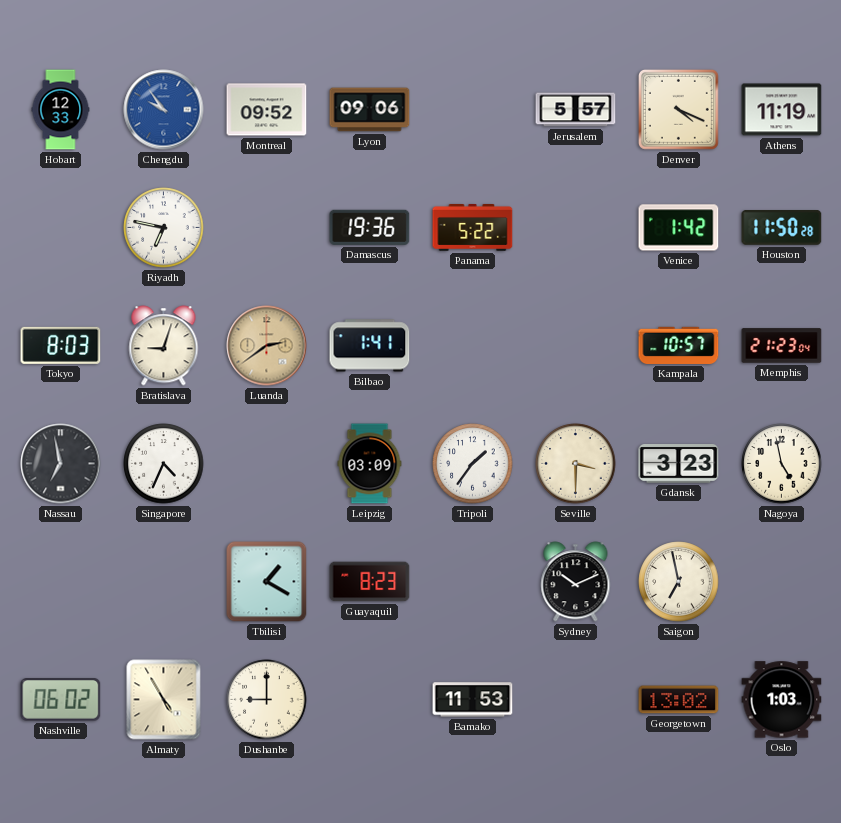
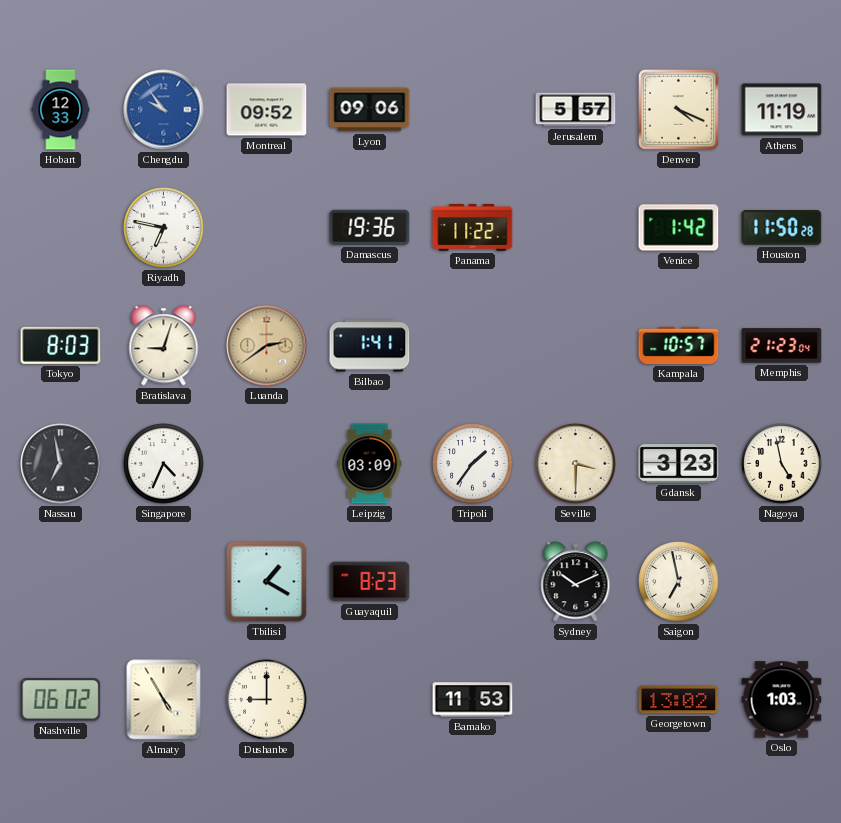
Panama: 5:22 -> 11:22
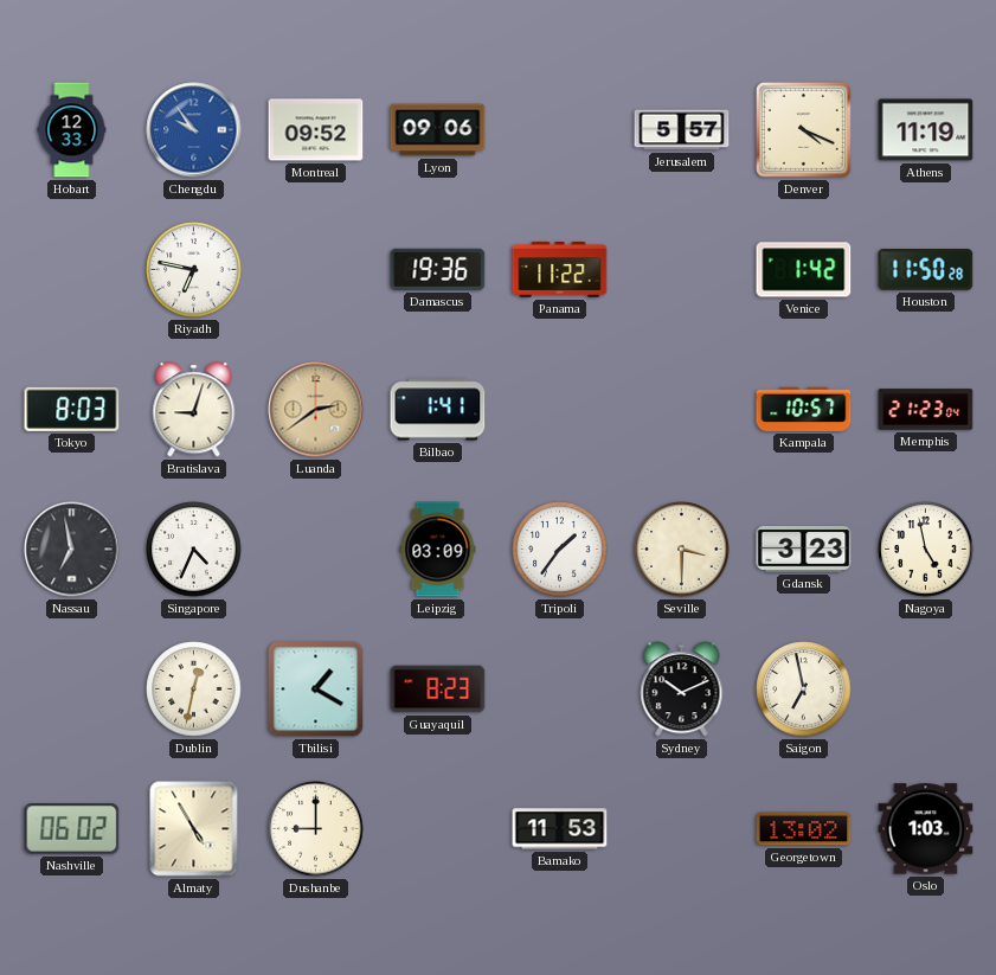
Dublin: none -> 12:32
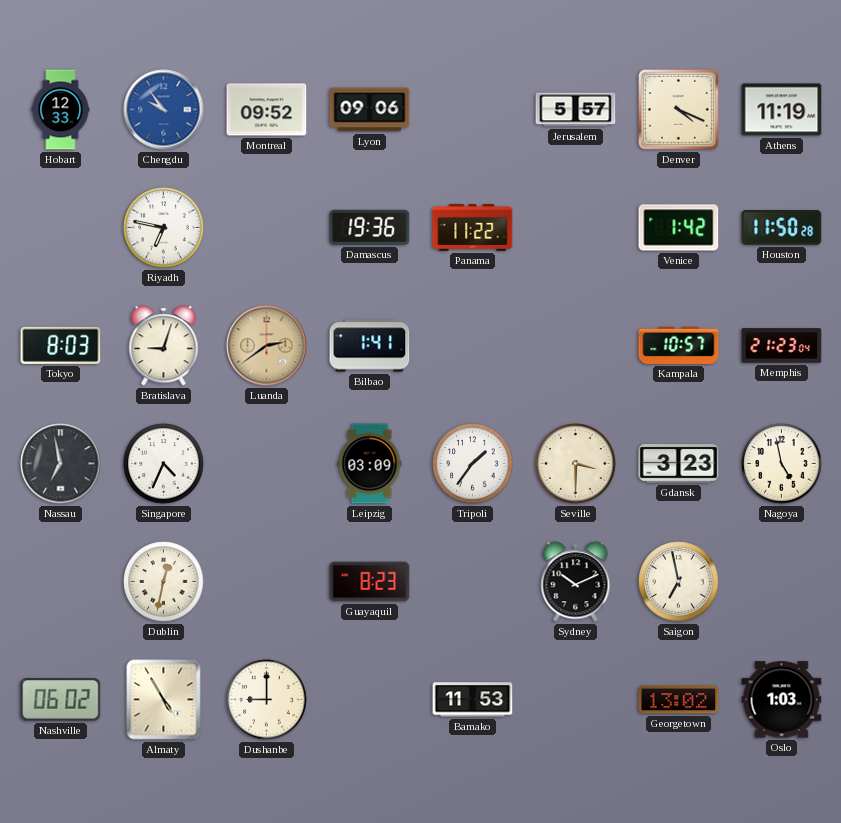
Tbilisi: 1:20 -> none
